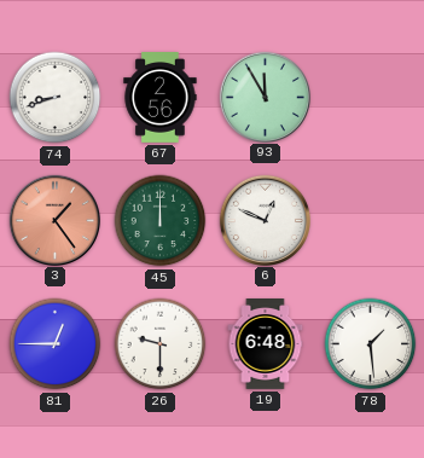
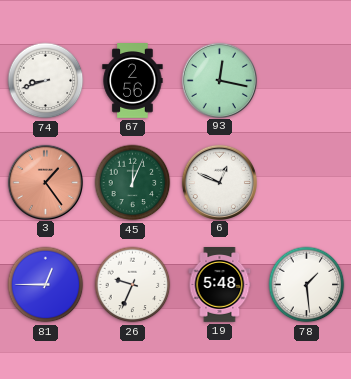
93: 11:55 -> 12:17
45: 12:00 -> 12:04
26: 9:30 -> 9:34
19: 6:48 -> 5:48
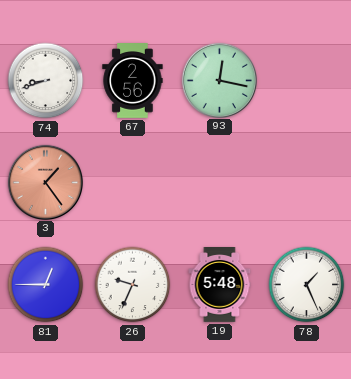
45: 12:04 -> none
6: 12:49 -> none
78: 1:29 -> 1:26
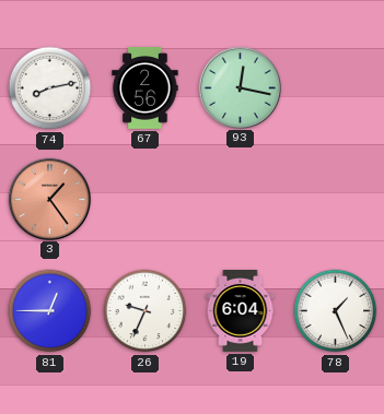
74: 8:42 -> 8:13
19: 5:48 -> 6:04
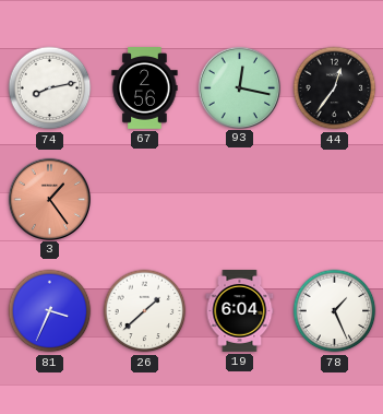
44: none -> 12:36
81: 12:45 -> 3:34
26: 9:34 -> 1:38
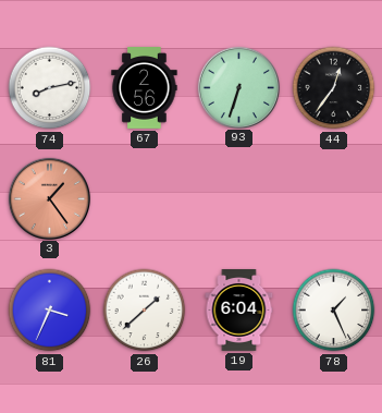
93: 12:17 -> 6:33
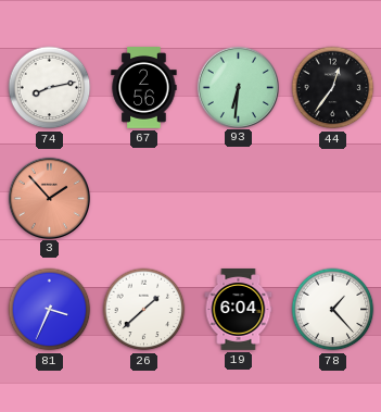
93: 6:33 -> 6:31
3: 1:24 -> 1:53
78: 1:26 -> 1:23
